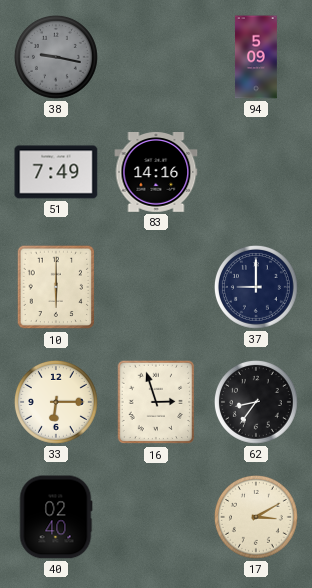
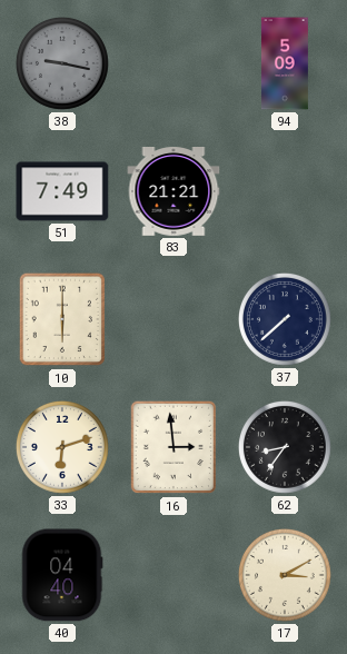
83: 14:16 -> 21:21
37: 9:00 -> 7:38
33: 6:15 -> 6:12
16: 2:57 -> 2:59
40: 02:40 -> 04:40
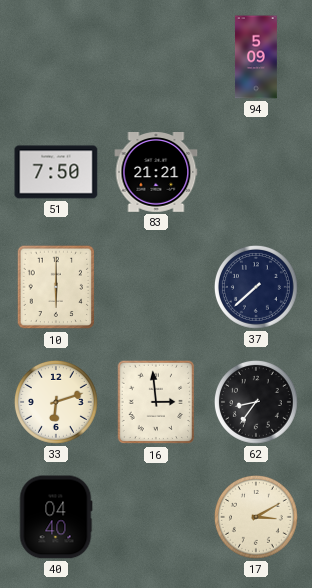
38: 9:17 -> none
51: 7:49 -> 7:50
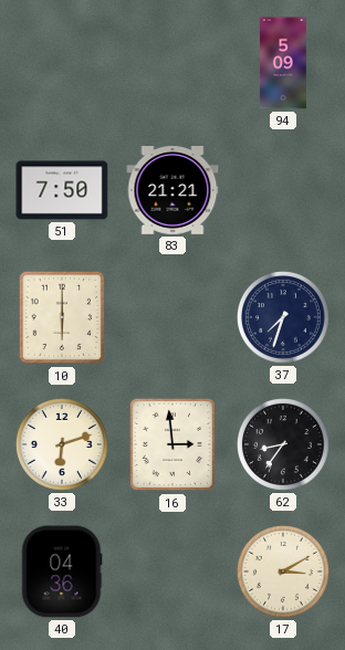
37: 7:38 -> 7:33
40: 04:40 -> 04:36
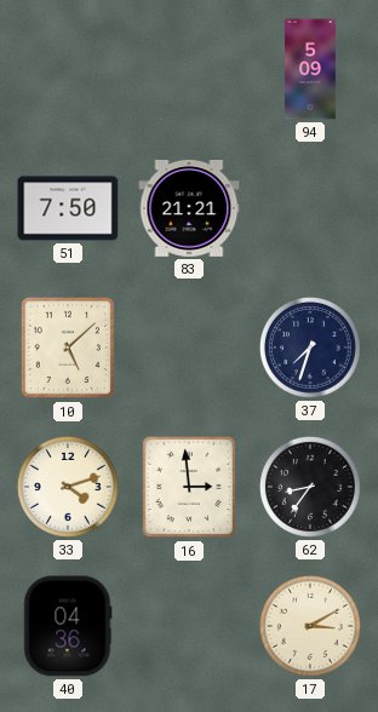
10: 6:00 -> 5:08
33: 6:12 -> 4:12
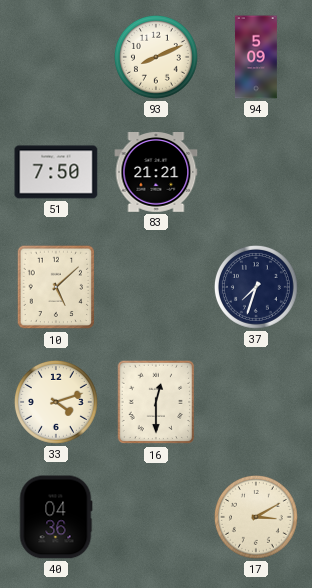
93: none -> 8:11
16: 2:59 -> 12:30
62: 8:36 -> none
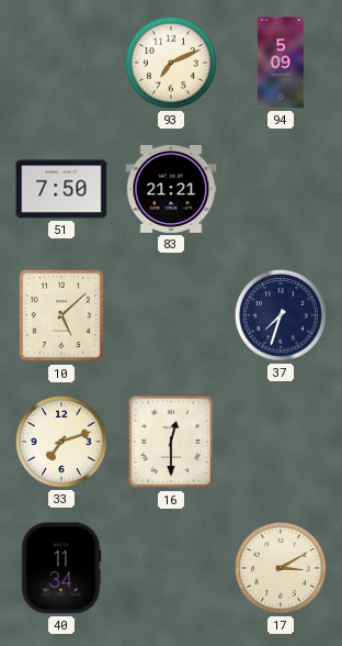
93: 8:11 -> 7:11
33: 4:12 -> 7:12
40: 04:36 -> 11:34
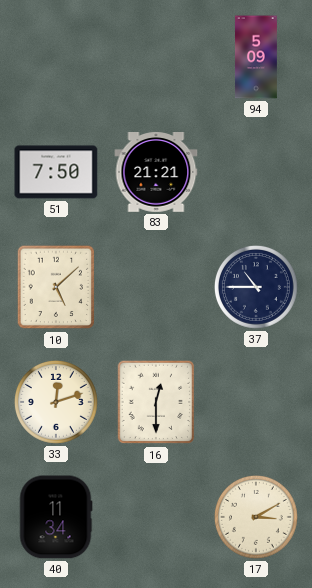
93: 7:11 -> none
37: 7:33 -> 10:45
33: 7:12 -> 12:12
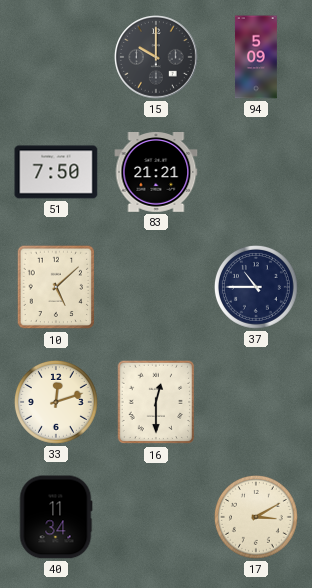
15: none -> 10:00
